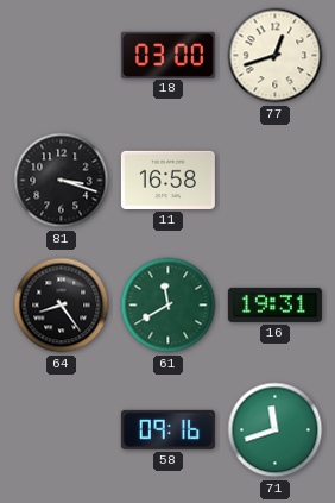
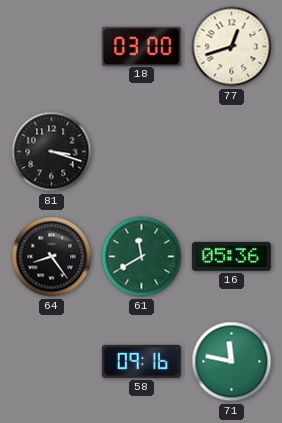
11: 16:58 -> none
16: 19:31 -> 05:36
71: 11:42 -> 11:47
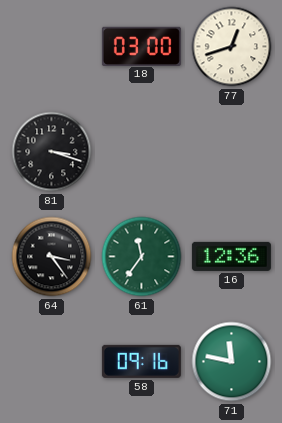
64: 8:24 -> 3:24
61: 11:40 -> 11:36
16: 05:36 -> 12:36
